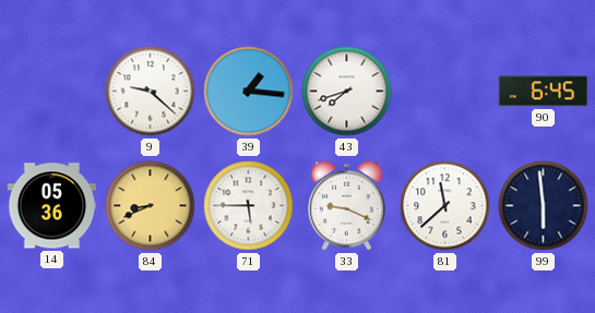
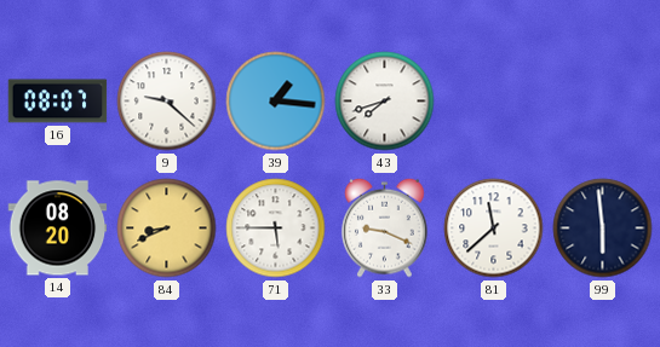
16: none -> 08:07
90: 6:45 -> none
14: 05:36 -> 08:20
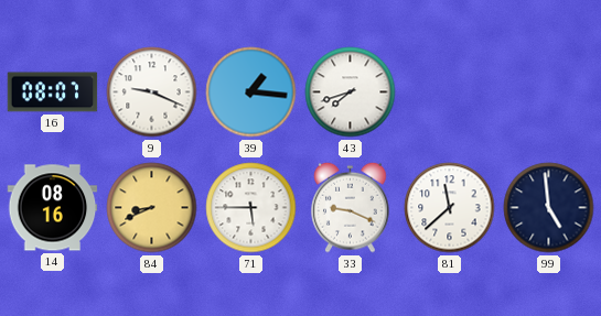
9: 9:22 -> 9:19
14: 08:20 -> 08:16
99: 5:59 -> 4:59
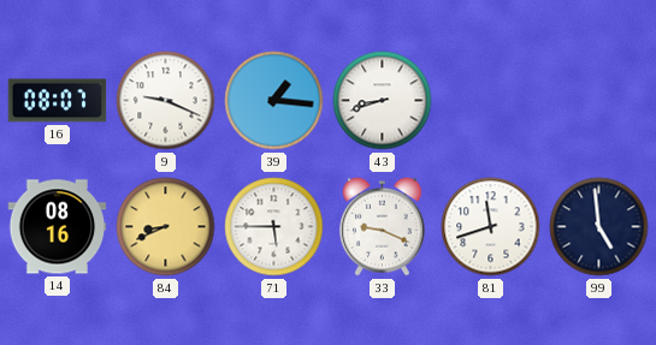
43: 7:42 -> 8:42
81: 11:38 -> 11:42
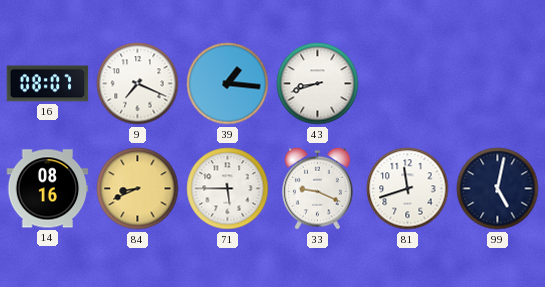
9: 9:19 -> 7:19
99: 4:59 -> 5:02
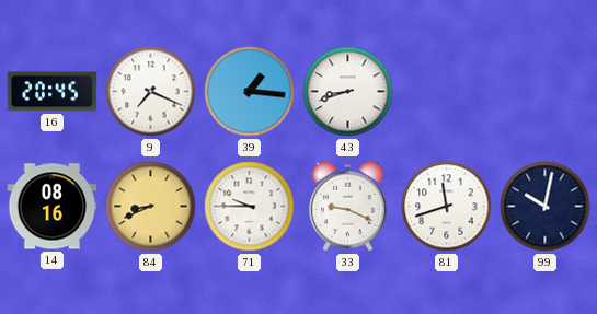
16: 08:07 -> 20:45
71: 5:45 -> 9:45
99: 5:02 -> 10:02
